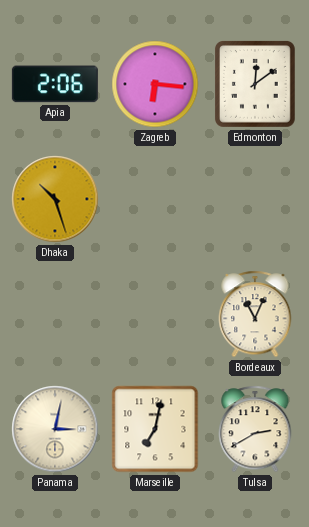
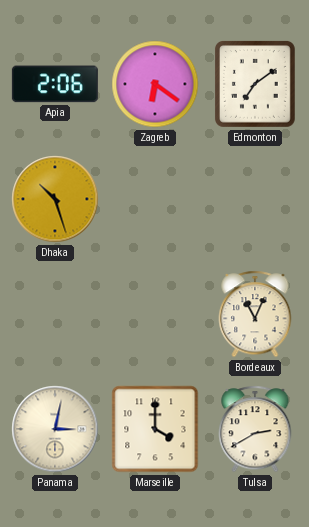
Zagreb: 6:16 -> 6:21
Edmonton: 12:09 -> 7:09
Marseille: 7:02 -> 4:00
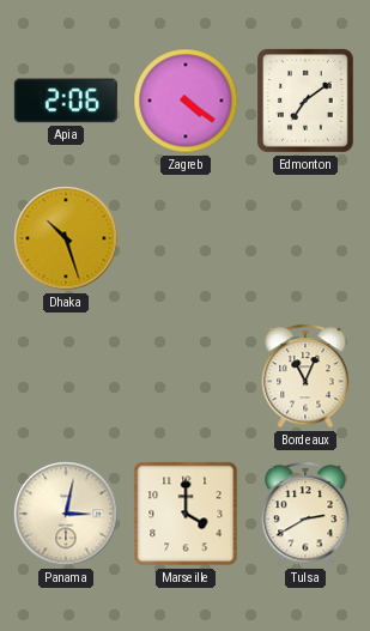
Zagreb: 6:21 -> 4:21
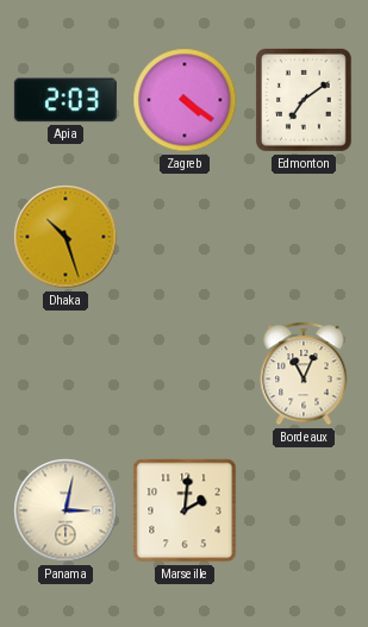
Apia: 2:06 -> 2:03
Marseille: 4:00 -> 2:01
Tulsa: 2:40 -> none
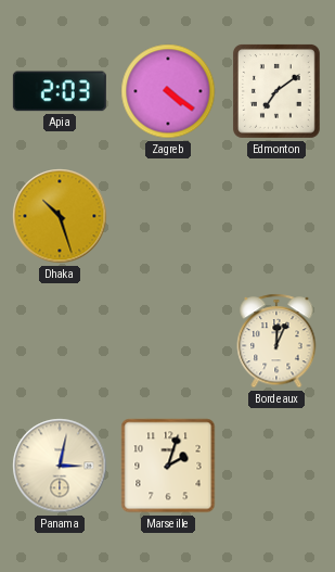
Bordeaux: 11:04 -> 12:04
Marseille: 2:01 -> 2:03
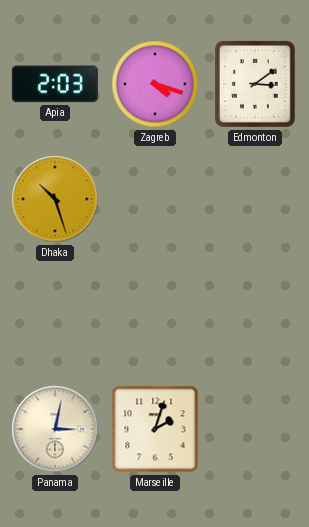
Zagreb: 4:21 -> 4:18
Edmonton: 7:09 -> 3:09
Bordeaux: 12:04 -> none
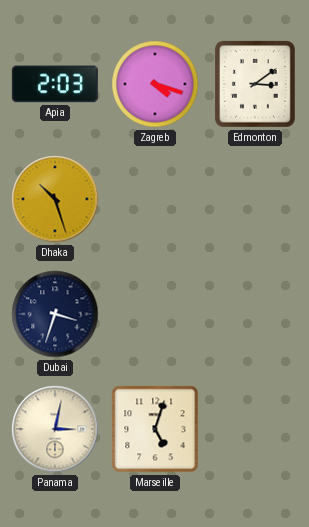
Dubai: none -> 3:33
Marseille: 2:03 -> 5:03
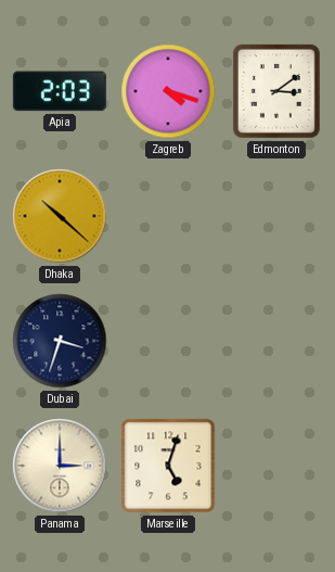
Dhaka: 10:27 -> 10:22
Panama: 3:02 -> 3:00
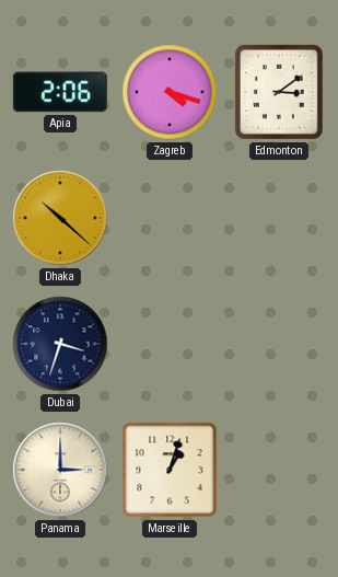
Apia: 2:03 -> 2:06
Marseille: 5:03 -> 1:03
